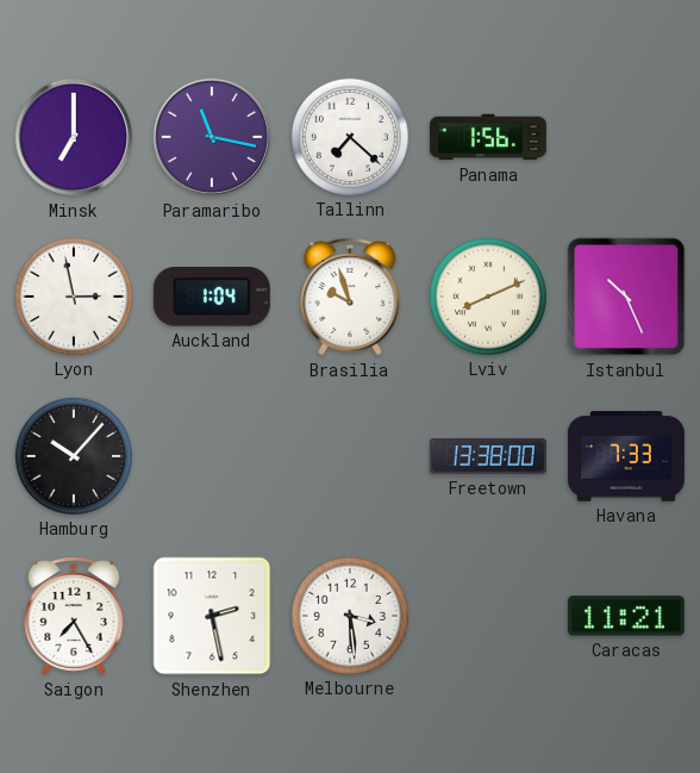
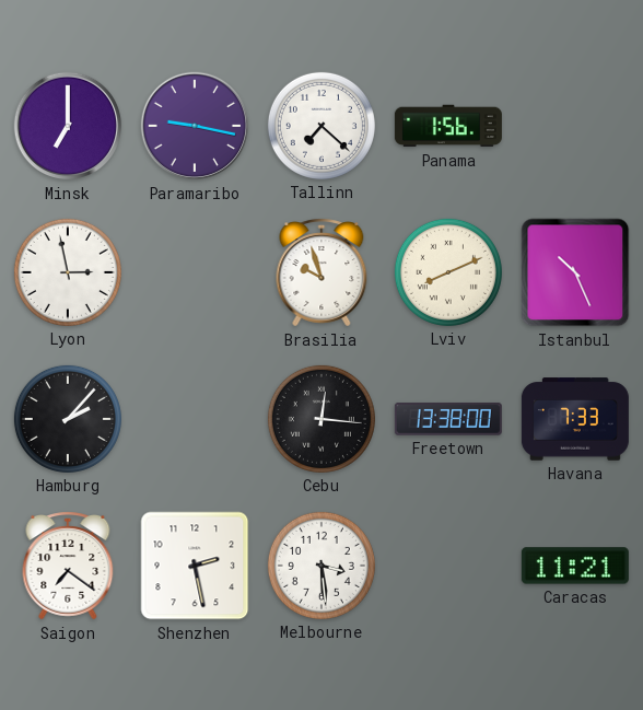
Paramaribo: 11:17 -> 9:17
Auckland: 1:04 -> none
Hamburg: 10:07 -> 2:07
Cebu: none -> 12:16
Saigon: 7:25 -> 7:21
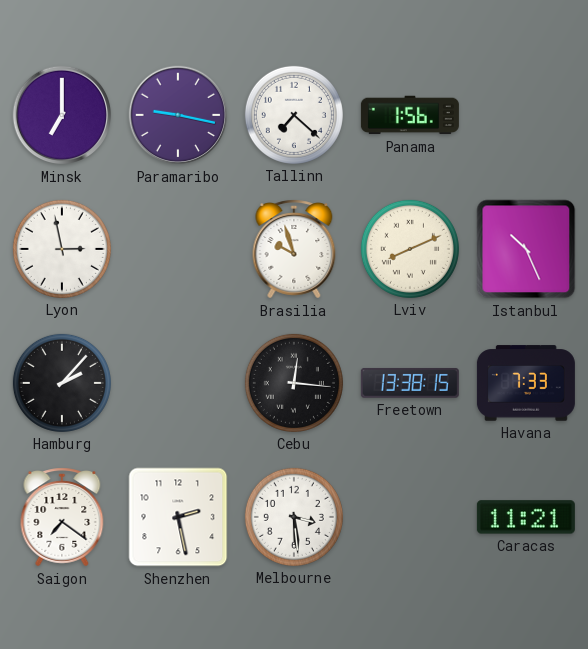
Freetown: 13:38:00 -> 13:38:15
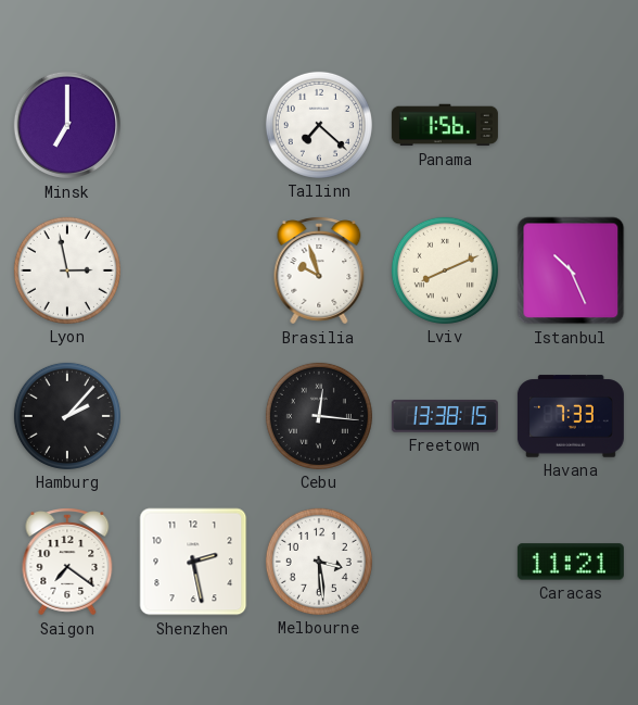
Paramaribo: 9:17 -> none
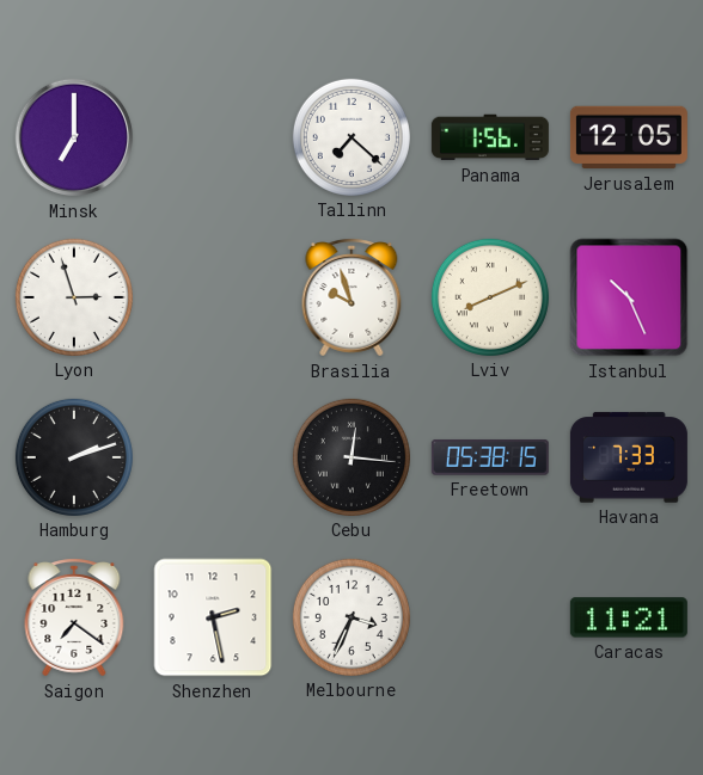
Jerusalem: none -> 12:05
Lyon: 2:58 -> 2:57
Hamburg: 2:07 -> 2:12
Freetown: 13:38 -> 05:38
Melbourne: 3:29 -> 3:34
